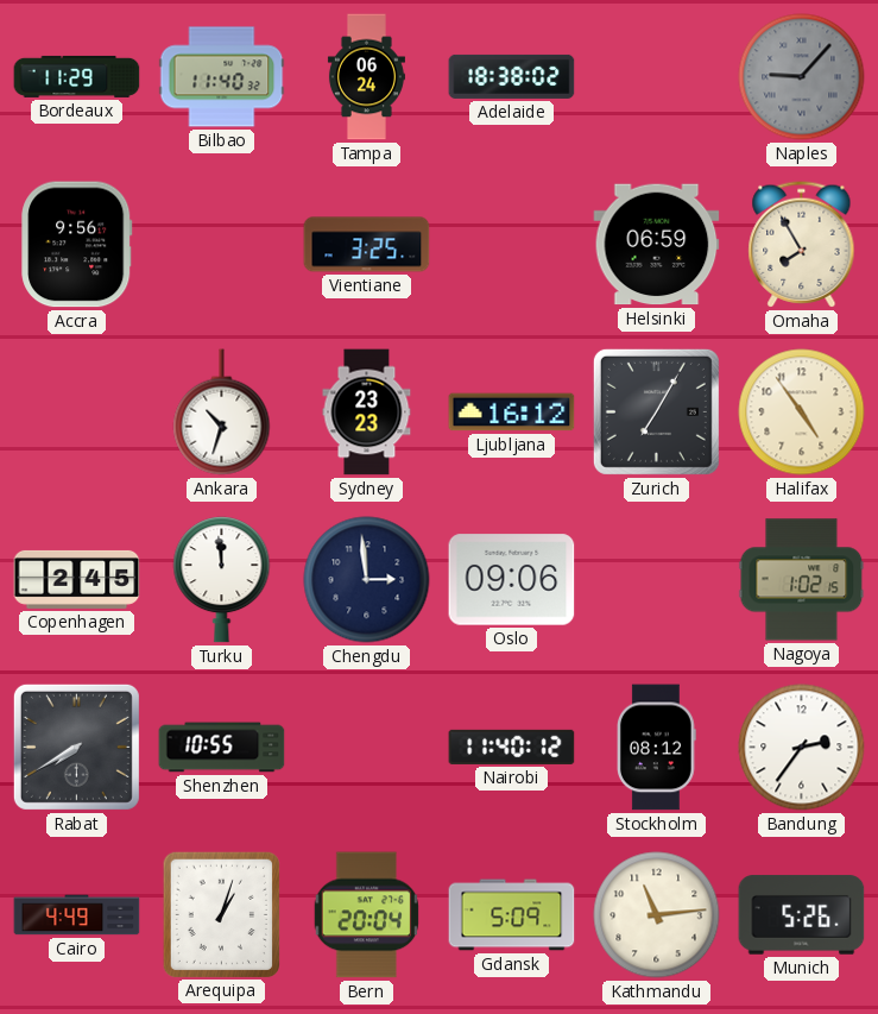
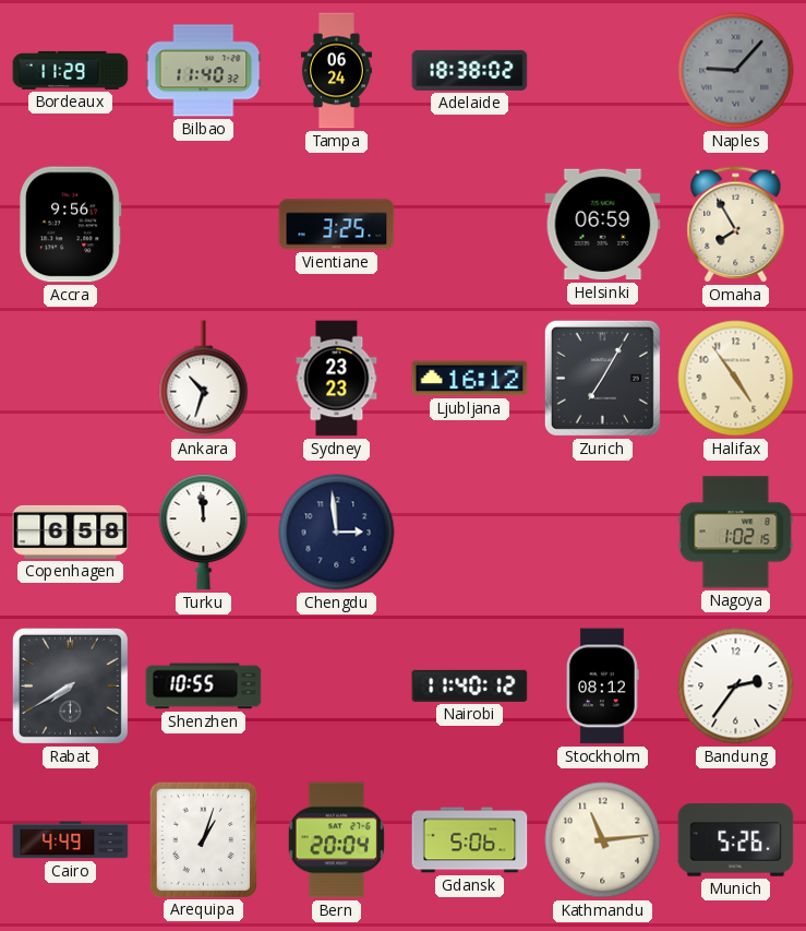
Copenhagen: 2:45 -> 6:58
Oslo: 09:06 -> none
Gdansk: 5:09 -> 5:06
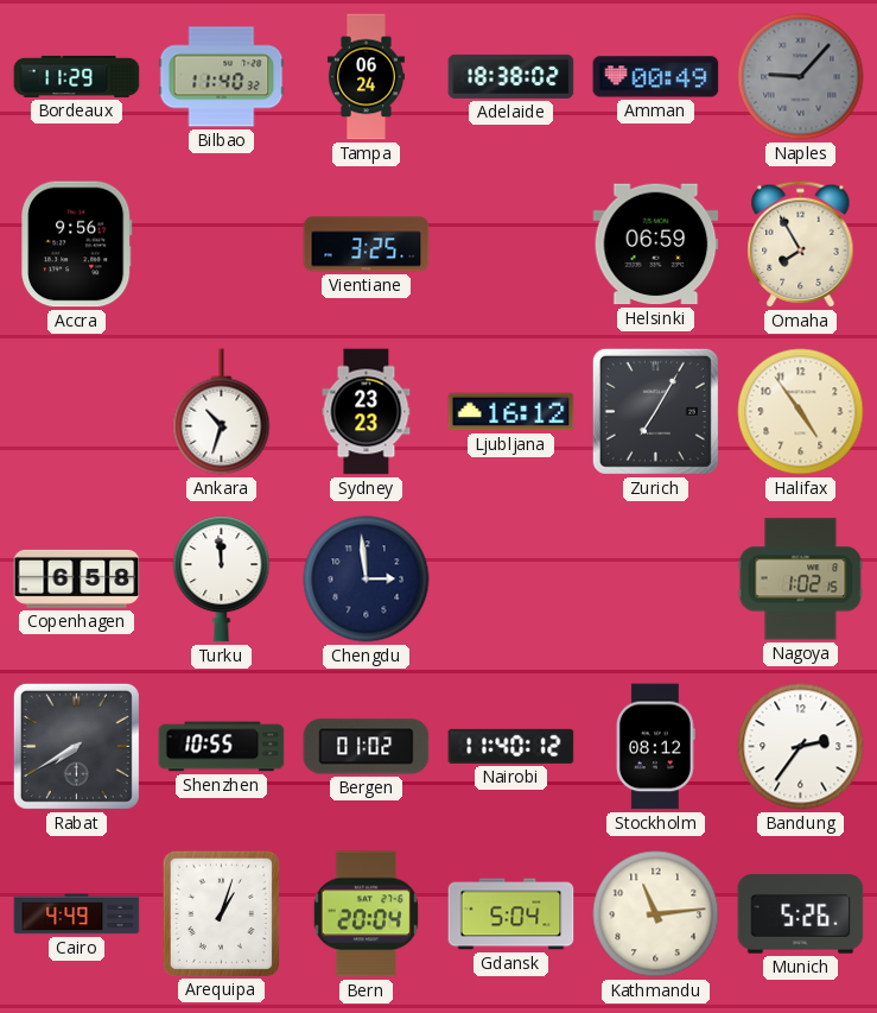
Amman: none -> 00:49
Bergen: none -> 01:02
Gdansk: 5:06 -> 5:04
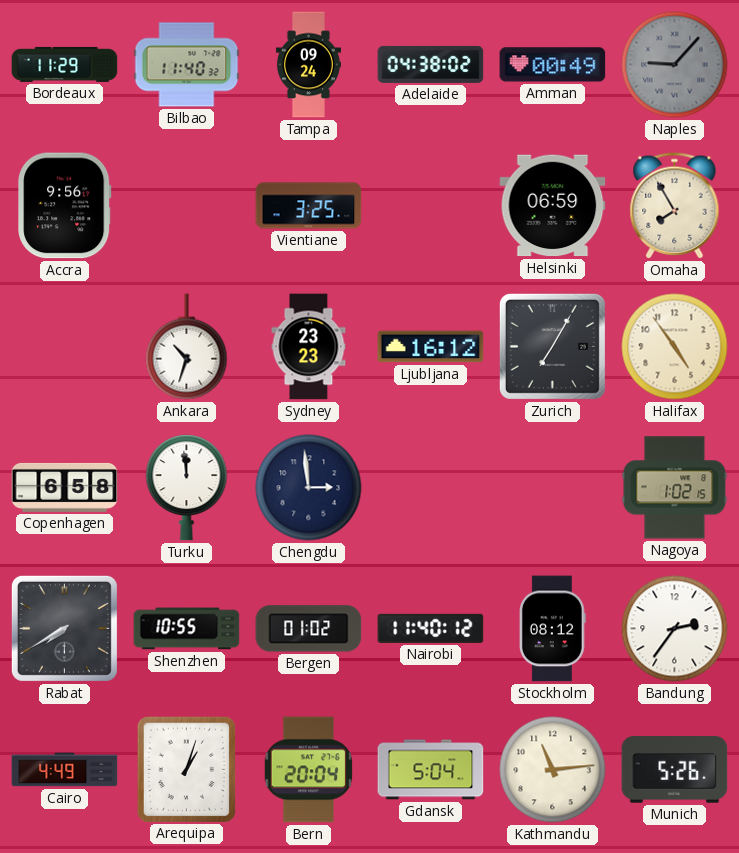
Tampa: 06:24 -> 09:24
Adelaide: 18:38 -> 04:38
